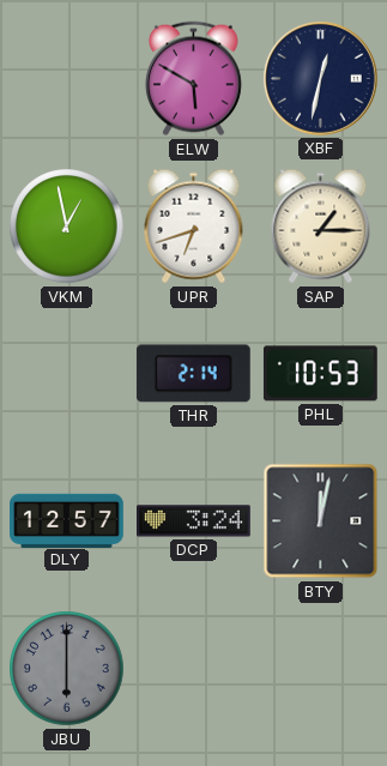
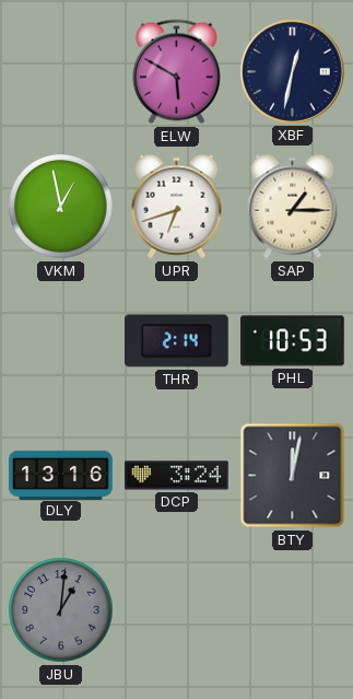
DLY: 12:57 -> 13:16
JBU: 6:00 -> 1:01
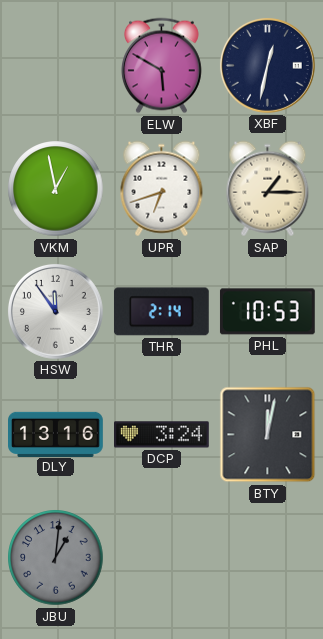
HSW: none -> 11:54
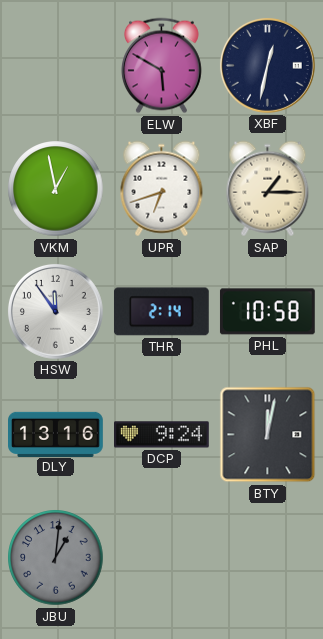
PHL: 10:53 -> 10:58
DCP: 3:24 -> 9:24
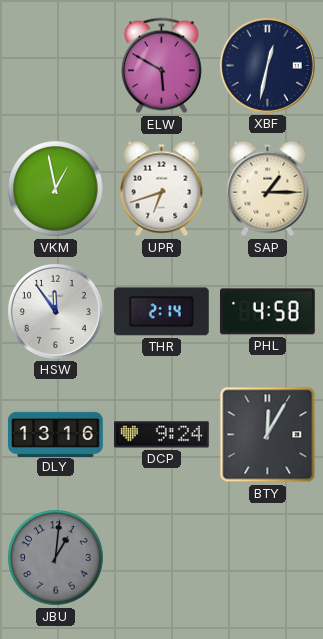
PHL: 10:58 -> 4:58
BTY: 12:02 -> 12:05
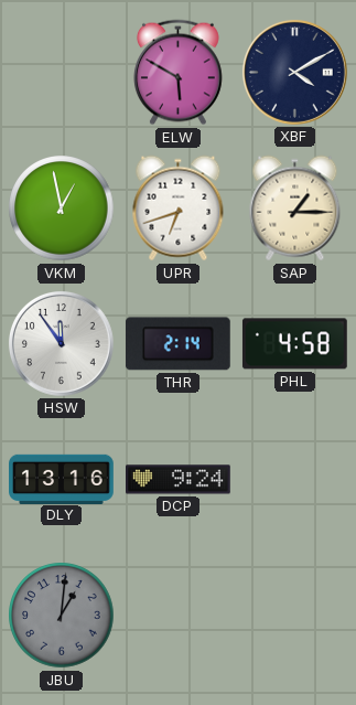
XBF: 12:32 -> 4:10
BTY: 12:05 -> none
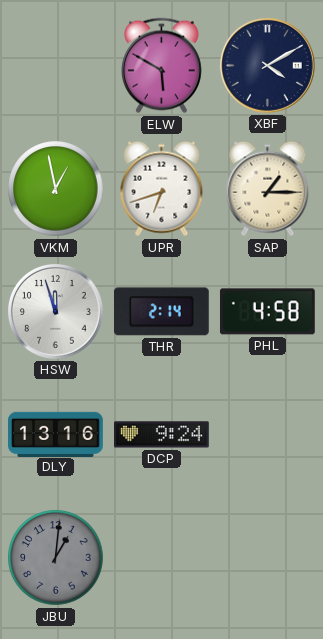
HSW: 11:54 -> 11:57
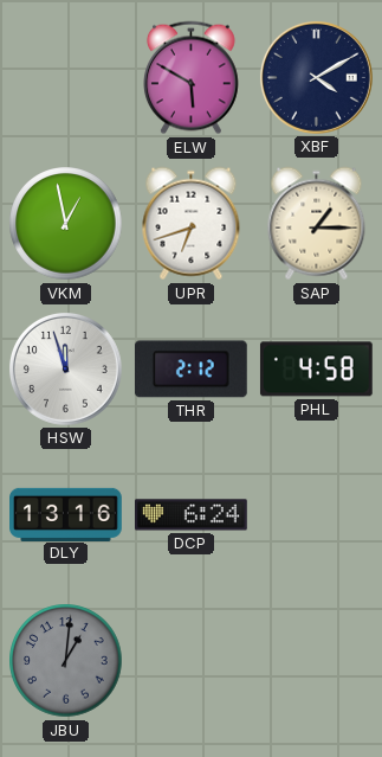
THR: 2:14 -> 2:12
DCP: 9:24 -> 6:24
